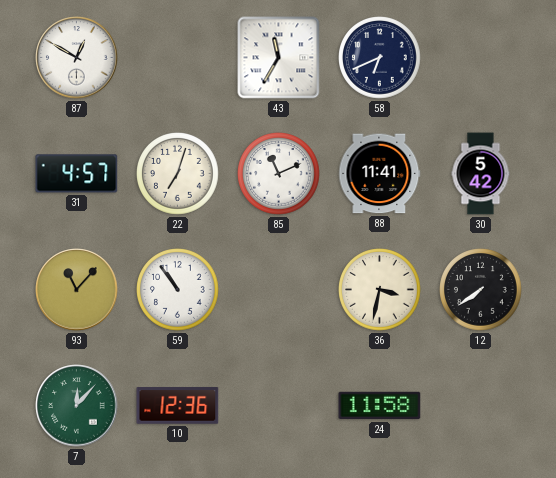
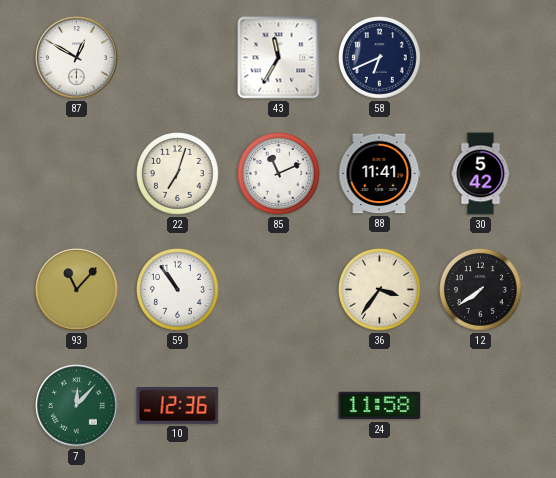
31: 4:57 -> none
36: 3:32 -> 3:36
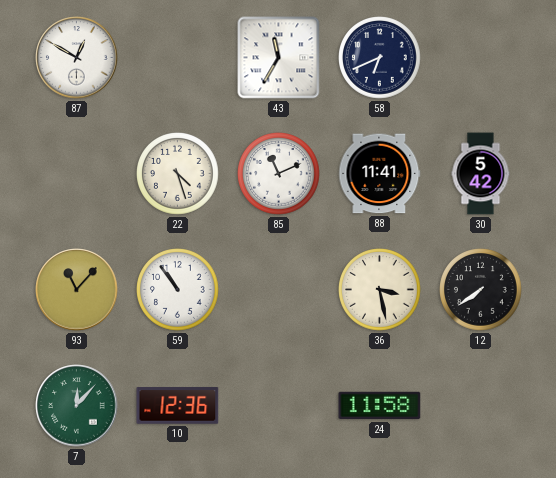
22: 7:03 -> 4:27
36: 3:36 -> 3:28
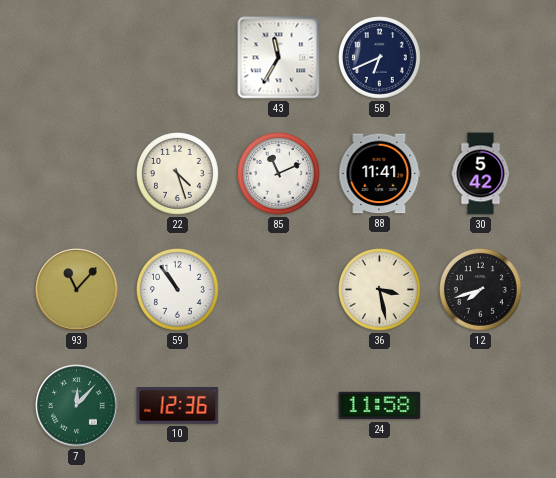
87: 12:50 -> none
12: 7:39 -> 7:42
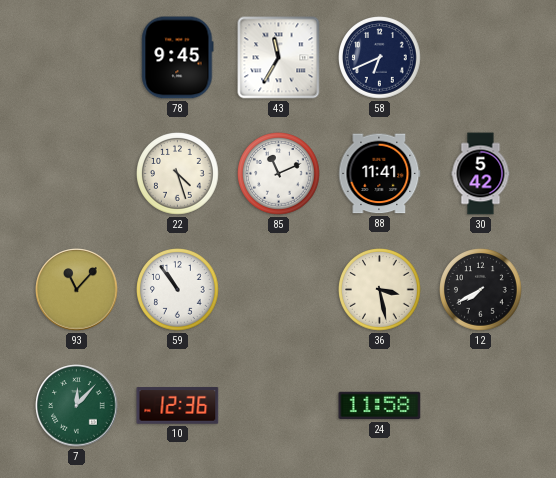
78: none -> 9:45
12: 7:42 -> 7:40
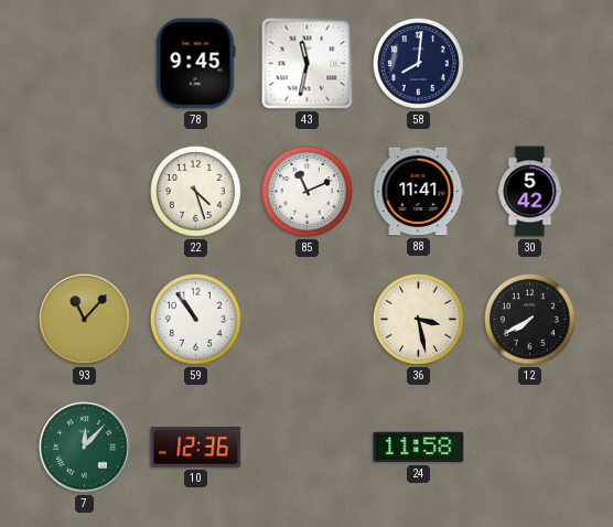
43: 11:35 -> 11:32
58: 6:41 -> 8:01
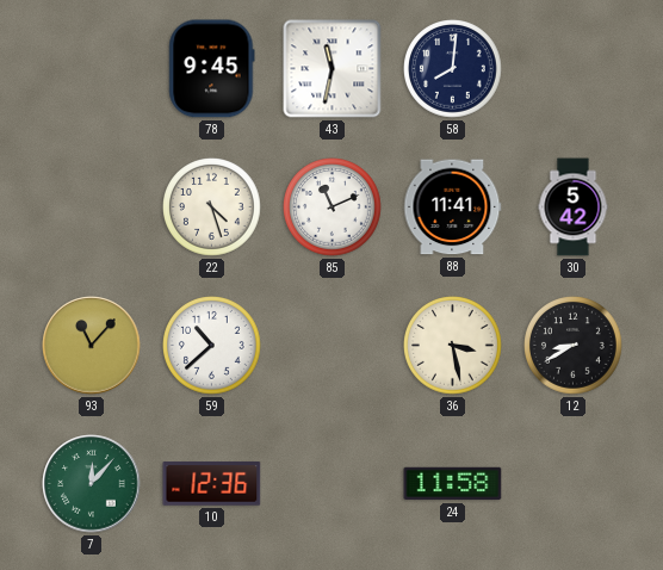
59: 10:54 -> 10:38
12: 7:40 -> 8:40
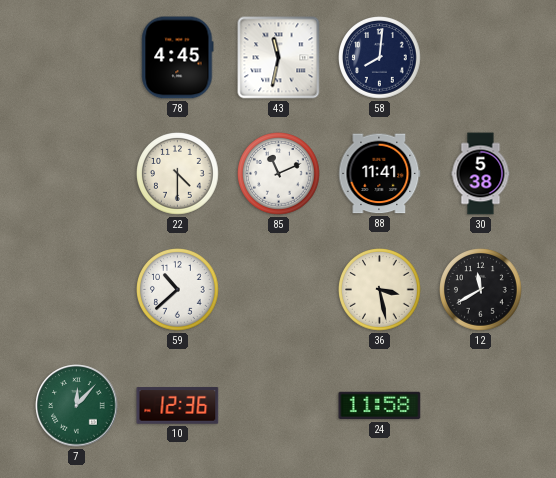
78: 9:45 -> 4:45
22: 4:27 -> 4:30
30: 5:42 -> 5:38
93: 11:07 -> none
12: 8:40 -> 11:40
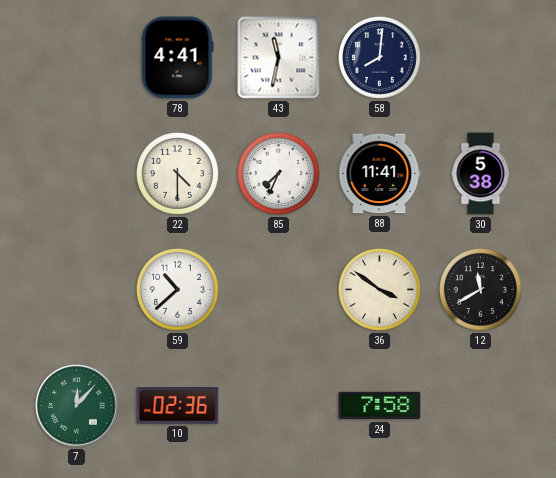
78: 4:45 -> 4:41
85: 11:11 -> 7:34
36: 3:28 -> 3:51
10: 12:36 -> 02:36
24: 11:58 -> 7:58
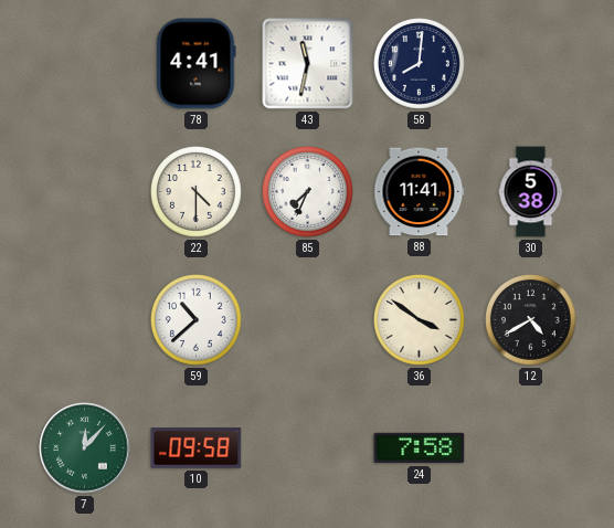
12: 11:40 -> 4:40
10: 02:36 -> 09:58
